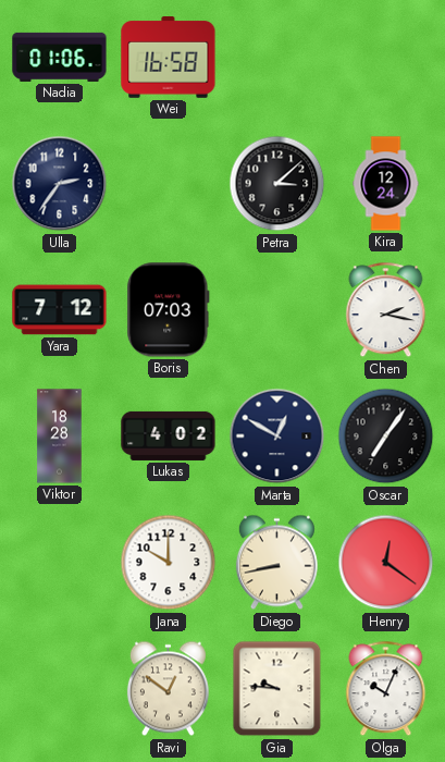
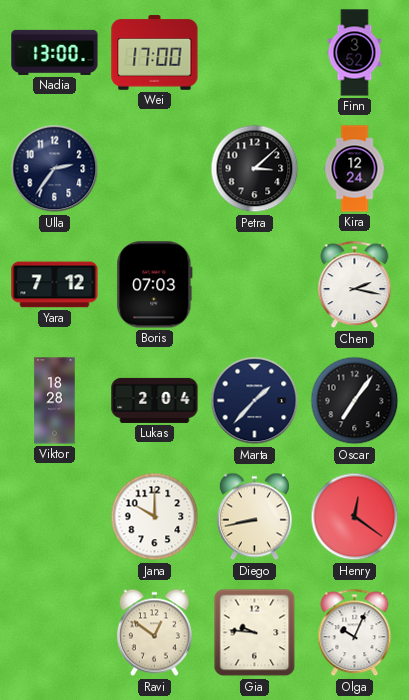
Nadia: 01:06 -> 13:00
Wei: 16:58 -> 17:00
Finn: none -> 3:52
Lukas: 4:02 -> 2:04
Marta: 12:50 -> 1:37
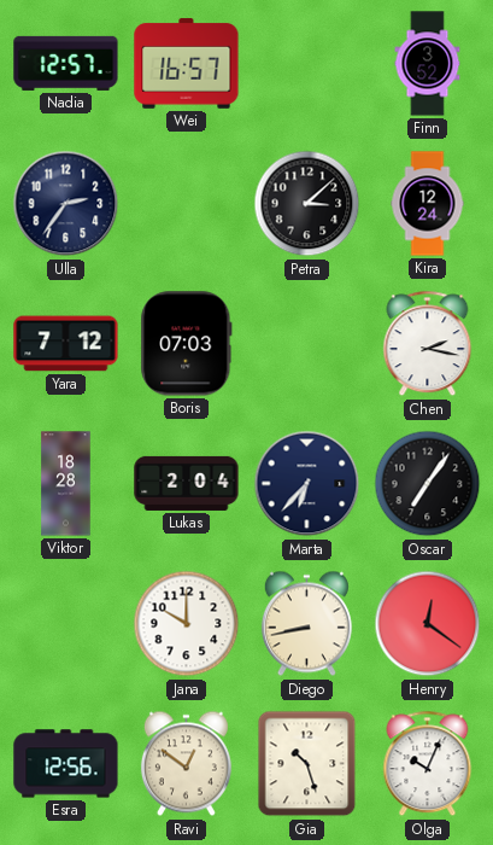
Nadia: 13:00 -> 12:57
Wei: 17:00 -> 16:57
Marta: 1:37 -> 6:37
Esra: none -> 12:56
Gia: 9:46 -> 10:27
